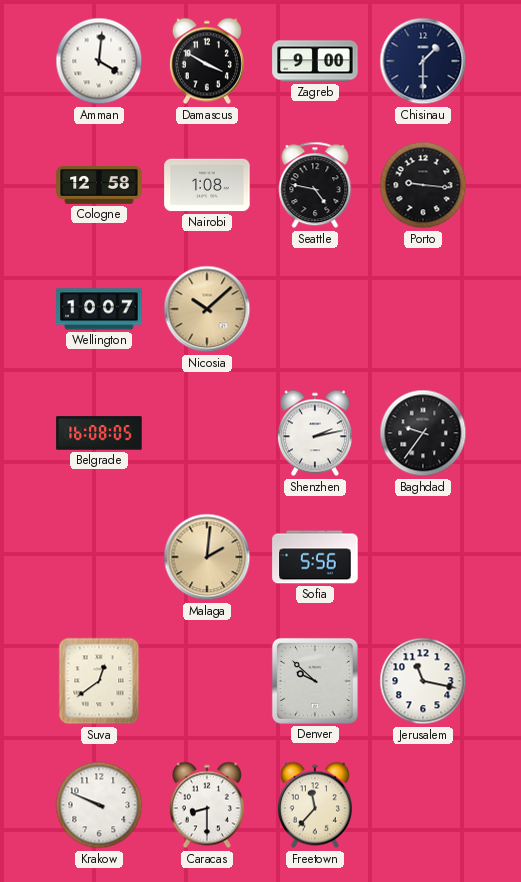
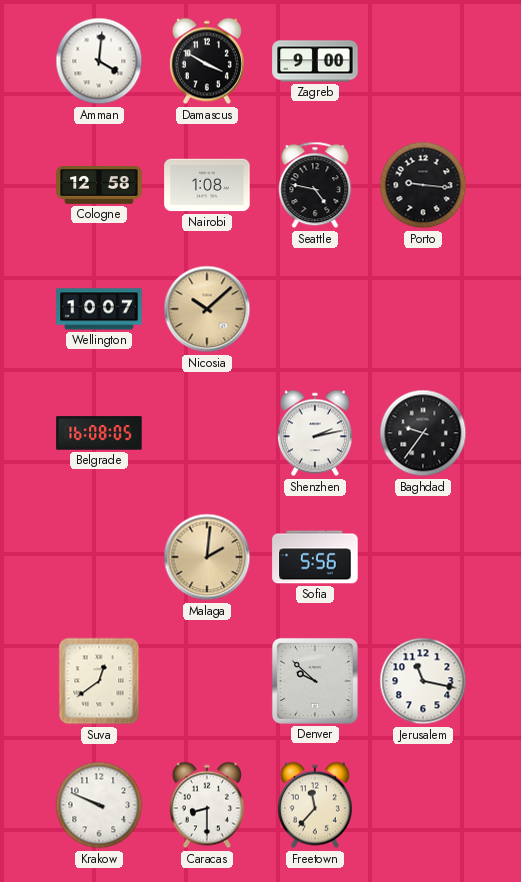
Chisinau: 1:30 -> none
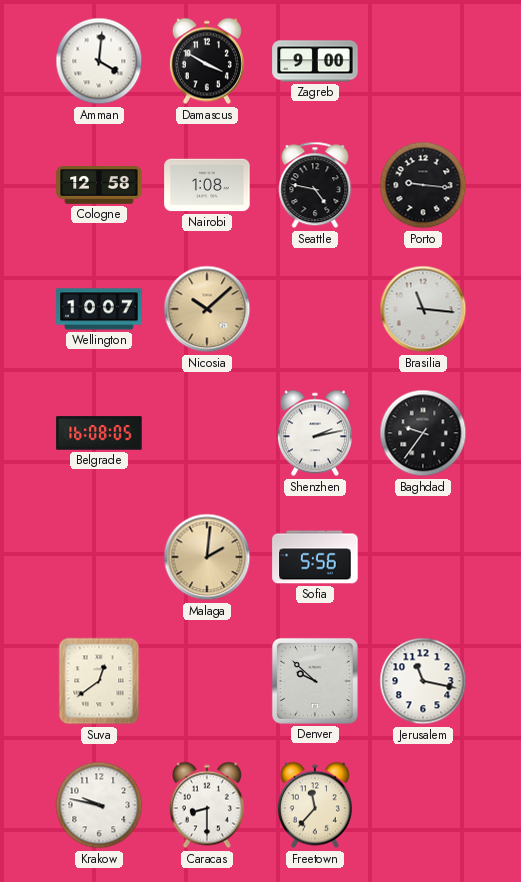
Brasilia: none -> 11:16
Krakow: 9:49 -> 9:47
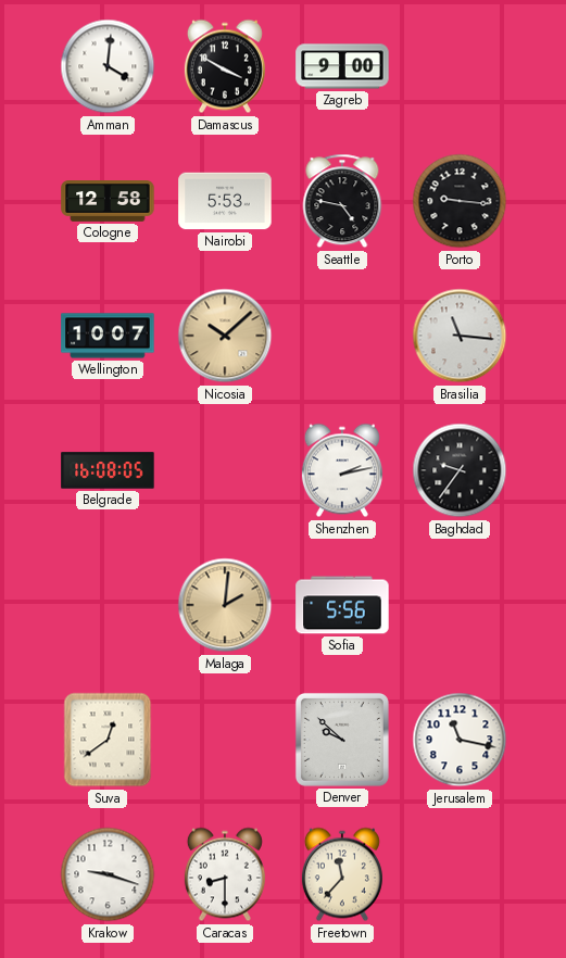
Nairobi: 1:08 -> 5:53
Krakow: 9:47 -> 9:18
